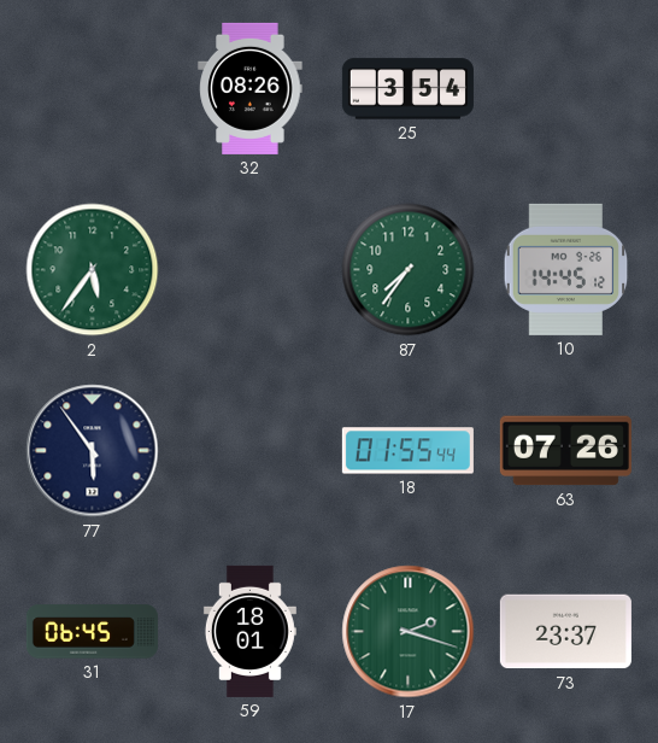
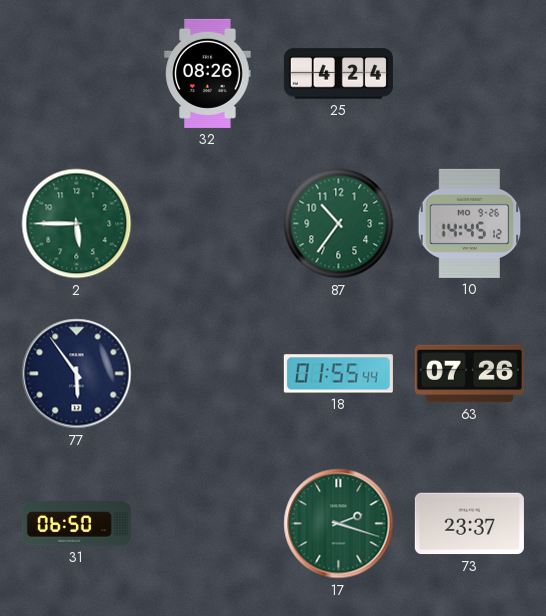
25: 3:54 -> 4:24
2: 5:36 -> 5:45
87: 7:36 -> 10:36
31: 06:45 -> 06:50
59: 18:01 -> none
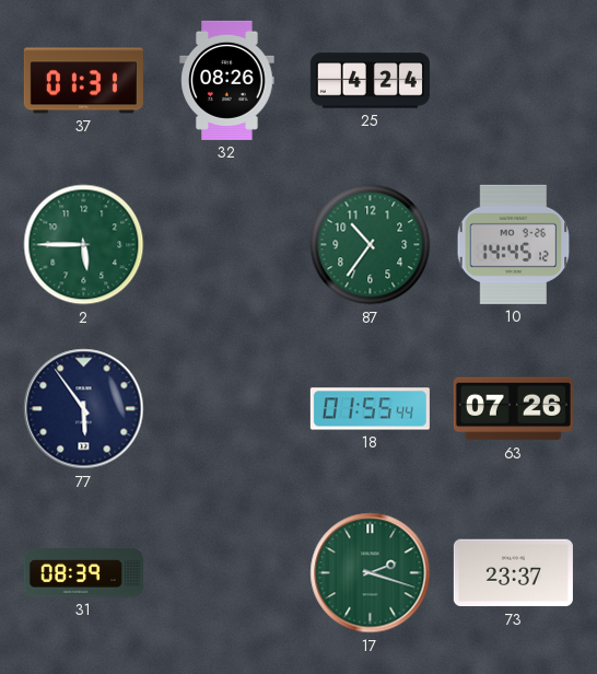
37: none -> 01:31
31: 06:50 -> 08:39
